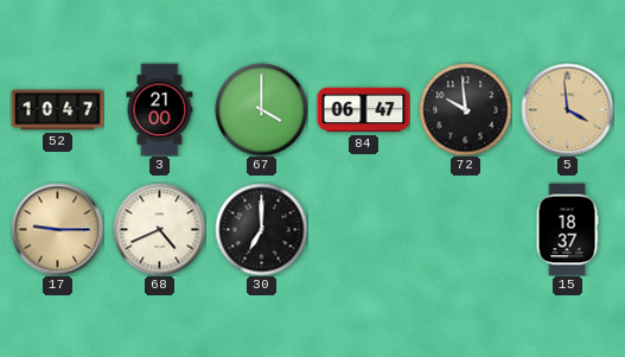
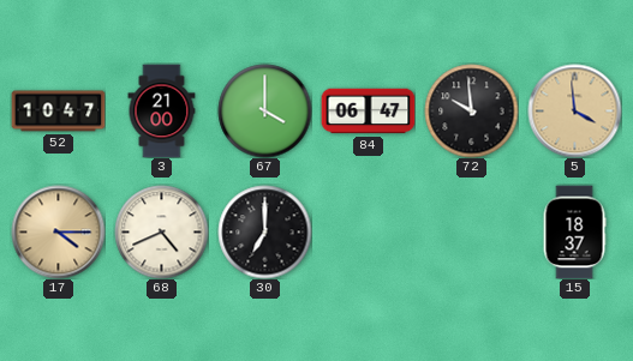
17: 9:15 -> 4:15
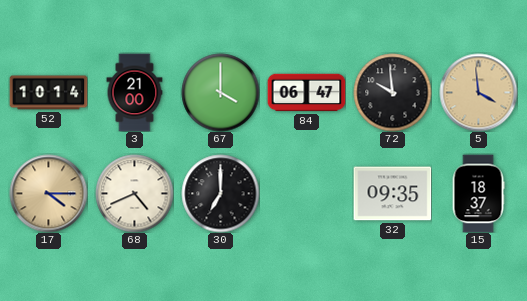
52: 10:47 -> 10:14
32: none -> 09:35
